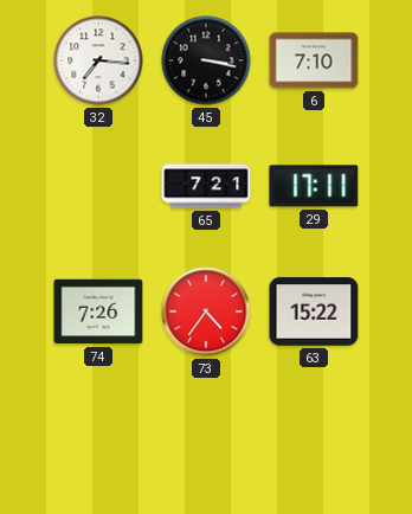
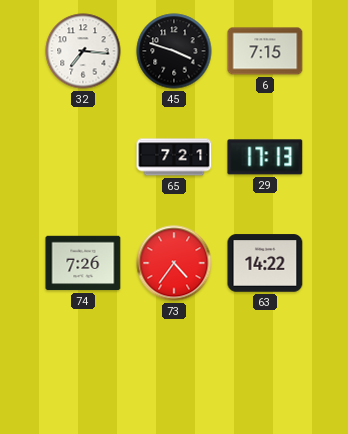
45: 3:17 -> 3:48
6: 7:10 -> 7:15
29: 17:11 -> 17:13
63: 15:22 -> 14:22
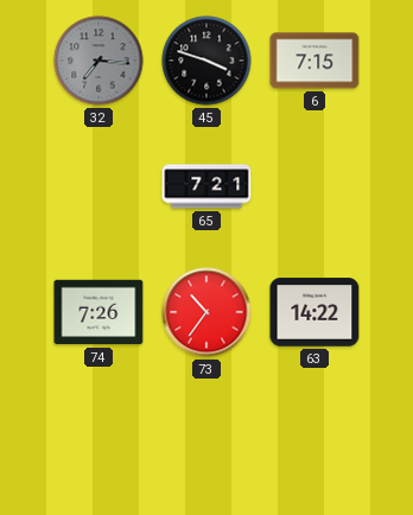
32 dial: white -> grey
29: 17:13 -> none
73: 4:36 -> 10:36
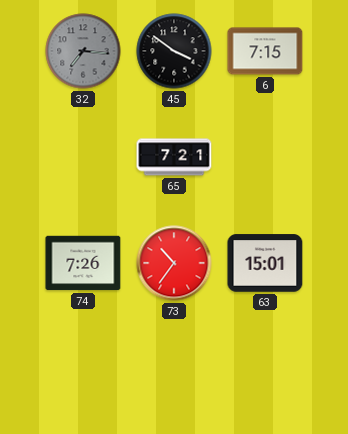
45: 3:48 -> 3:51
63: 14:22 -> 15:01
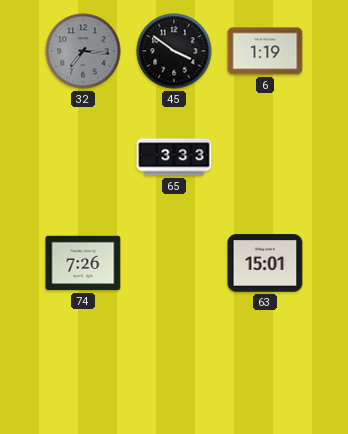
6: 7:15 -> 1:19
65: 7:21 -> 3:33
73: 10:36 -> none
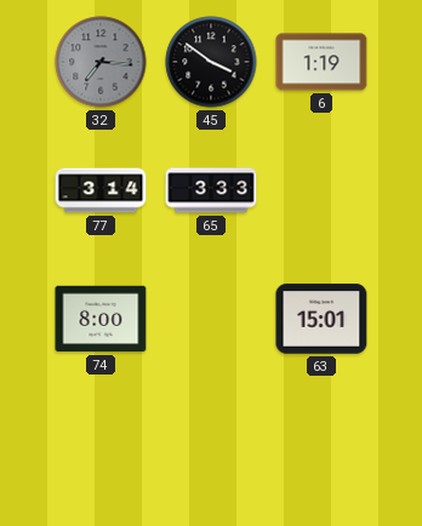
77: none -> 3:14
74: 7:26 -> 8:00
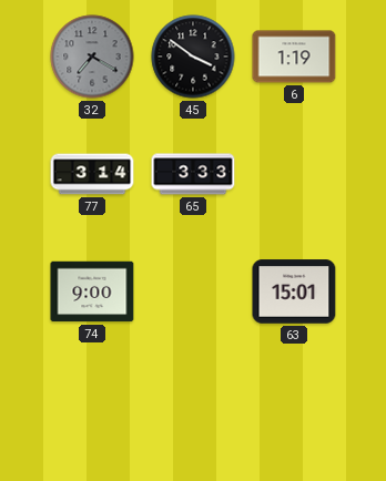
32: 7:16 -> 7:20
74: 8:00 -> 9:00
